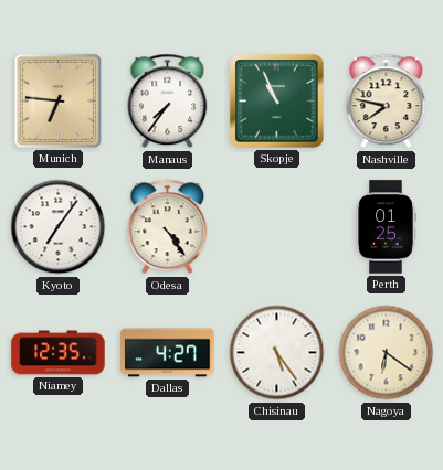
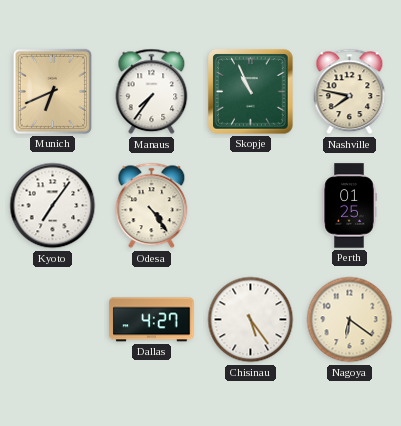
Munich: 6:46 -> 6:41
Niamey: 12:35 -> none
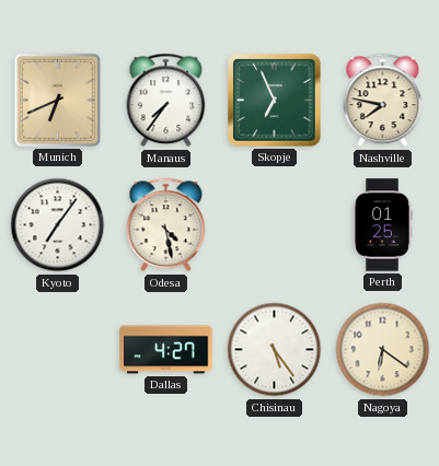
Skopje: 10:56 -> 6:56
Odesa: 4:24 -> 4:28
